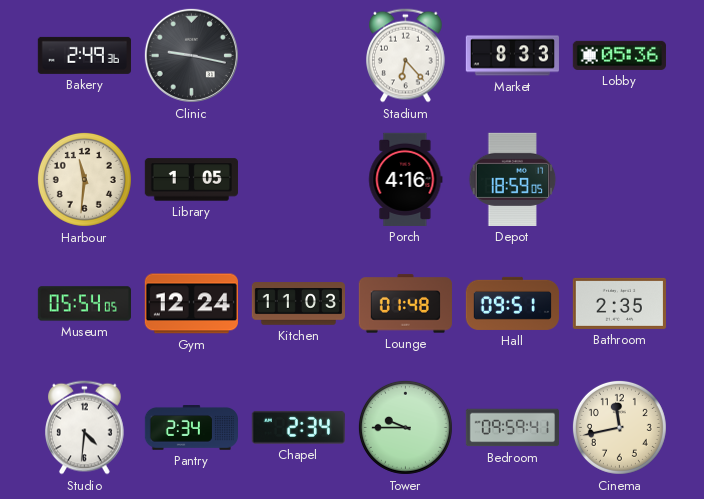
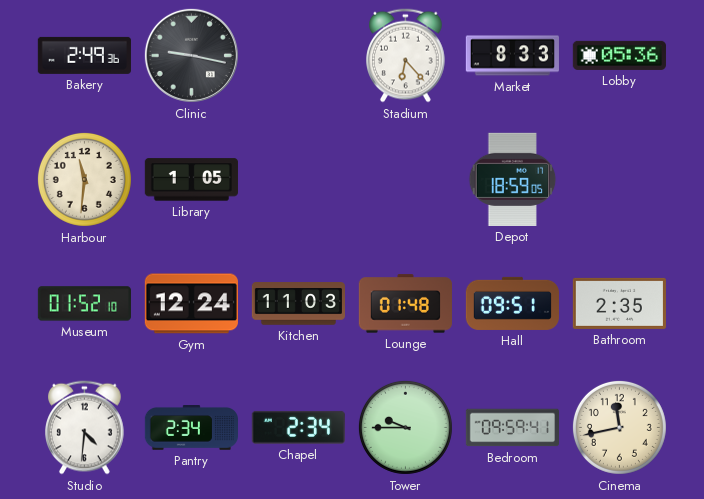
Porch: 4:16 -> none
Museum: 05:54 -> 01:52
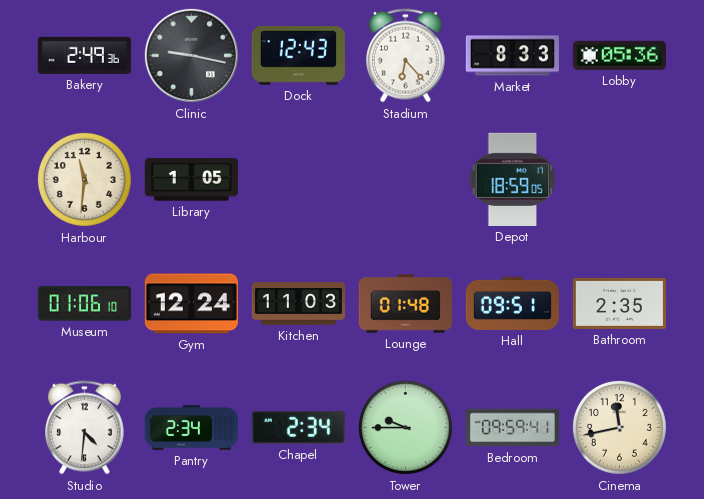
Dock: none -> 12:43
Museum: 01:52 -> 01:06
